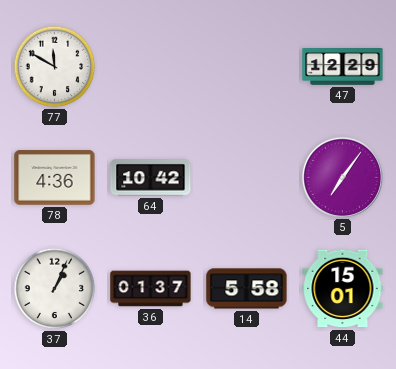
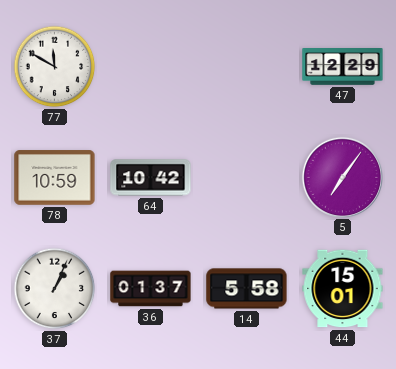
78: 4:36 -> 10:59
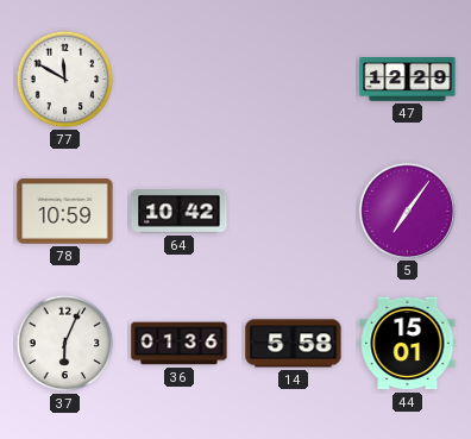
37: 1:04 -> 6:04
36: 01:37 -> 01:36
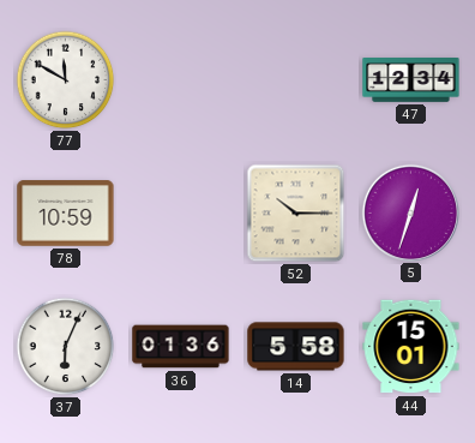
47: 12:29 -> 12:34
64: 10:42 -> none
52: none -> 10:15
5: 7:06 -> 12:33
